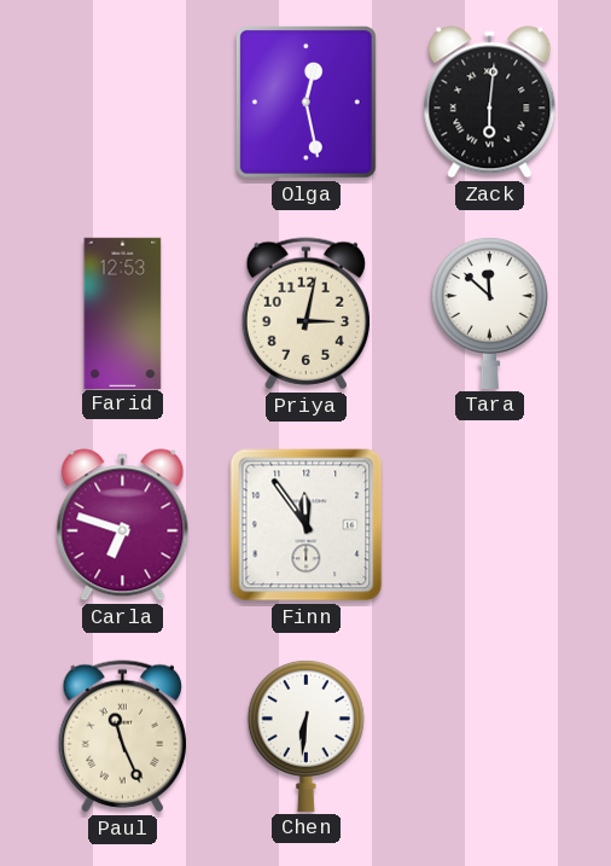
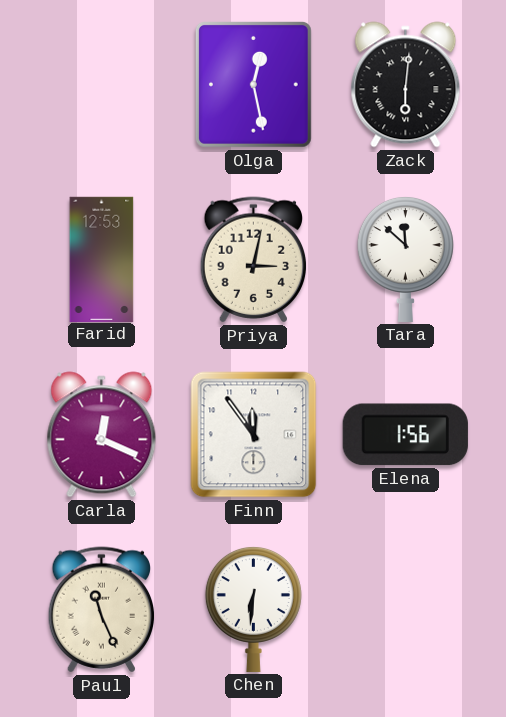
Carla: 6:48 -> 12:19
Elena: none -> 1:56
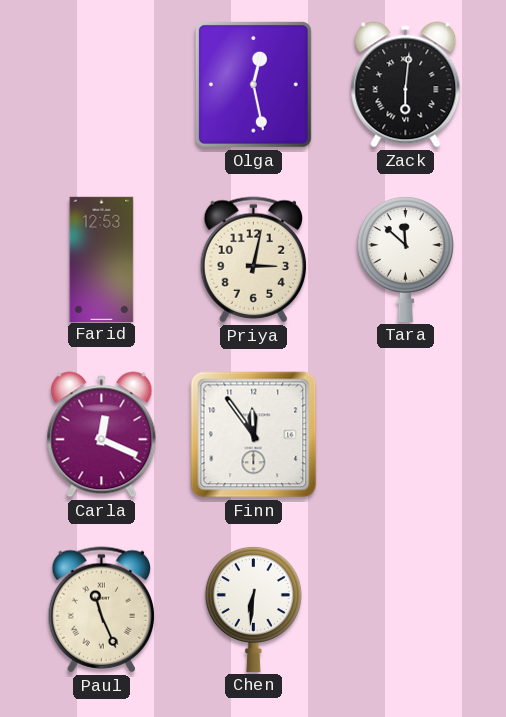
Elena: 1:56 -> none
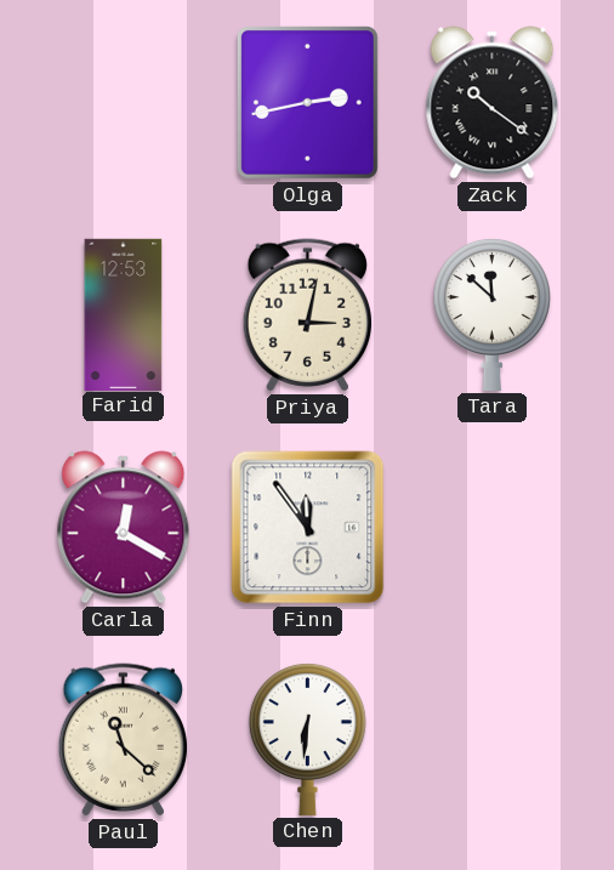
Olga: 12:28 -> 2:43
Zack: 6:01 -> 10:21
Carla: 12:19 -> 12:20
Paul: 11:26 -> 11:22
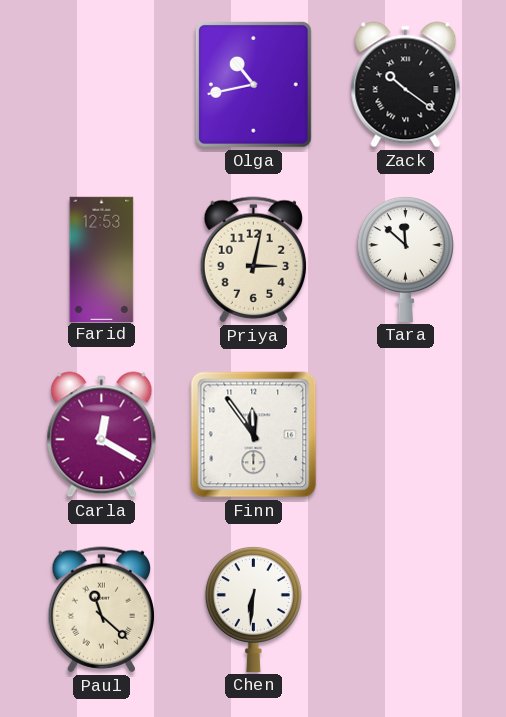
Olga: 2:43 -> 10:43
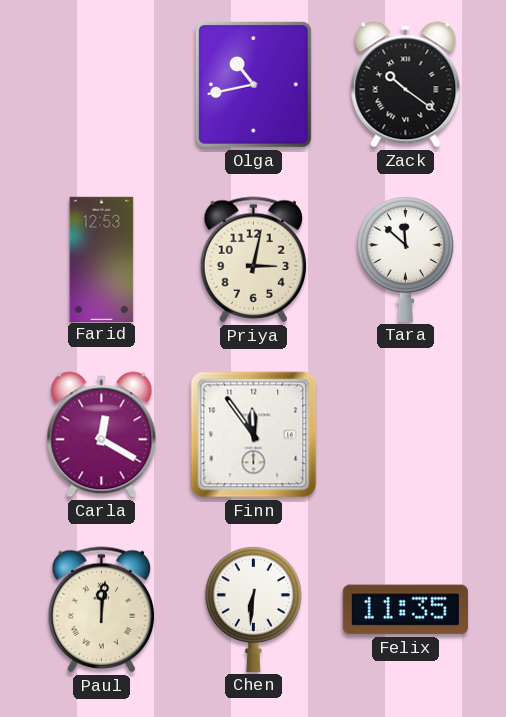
Paul: 11:22 -> 12:01
Felix: none -> 11:35
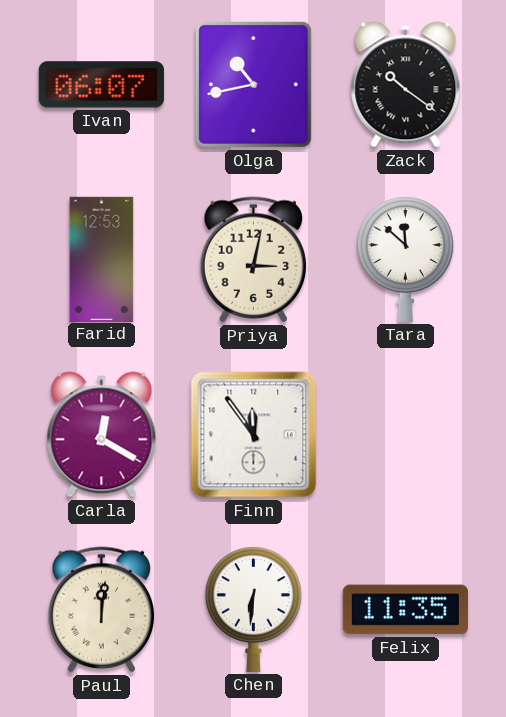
Ivan: none -> 06:07
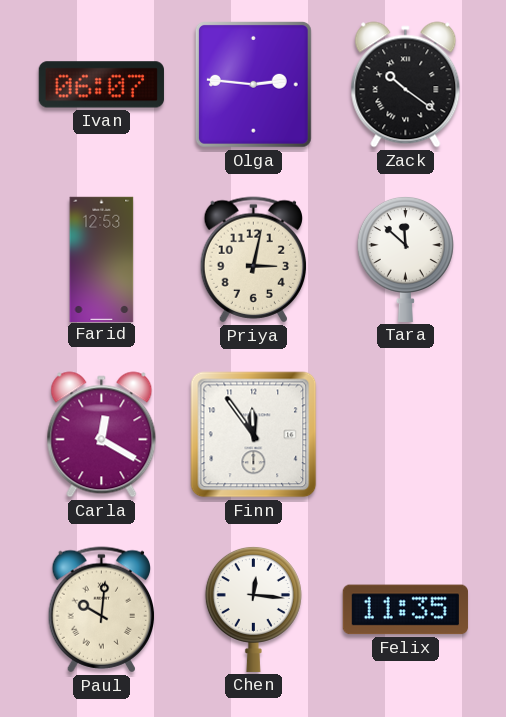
Olga: 10:43 -> 2:46
Paul: 12:01 -> 10:01
Chen: 6:31 -> 12:16
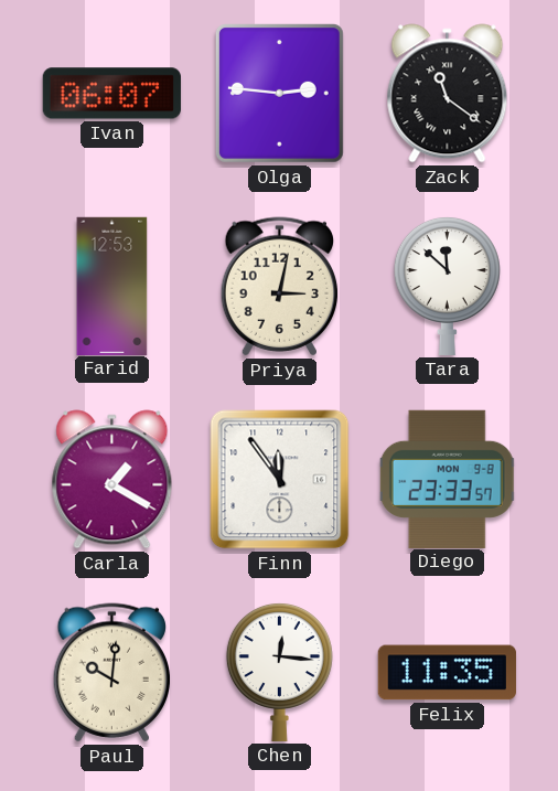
Zack: 10:21 -> 11:21
Carla: 12:20 -> 1:20
Diego: none -> 23:33
